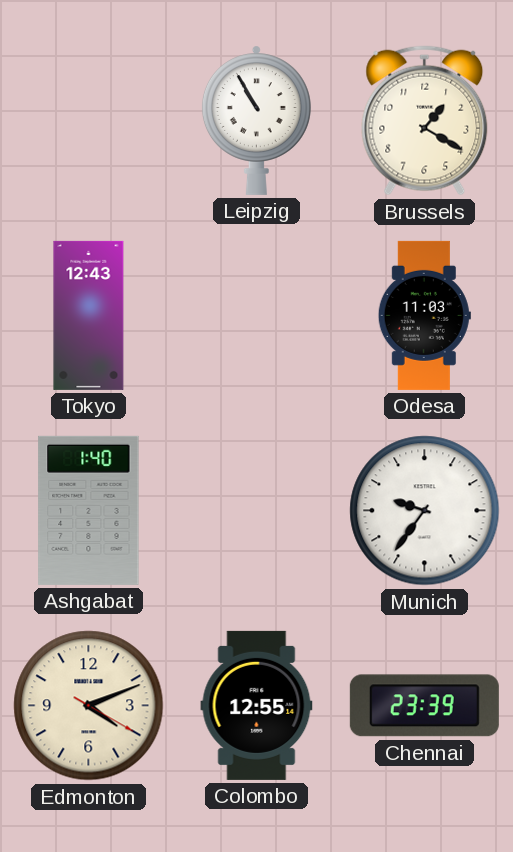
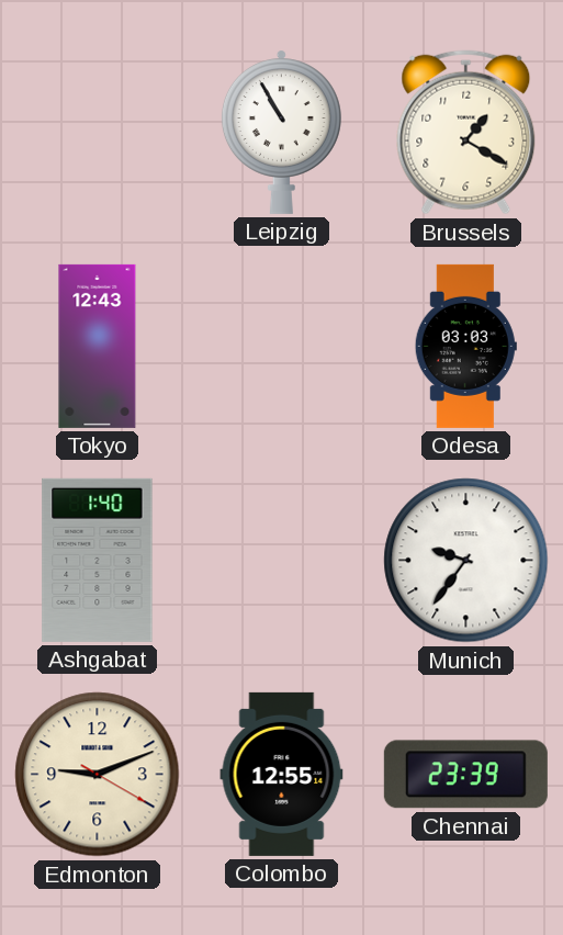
Odesa: 11:03 -> 03:03
Edmonton: 4:11 -> 9:11
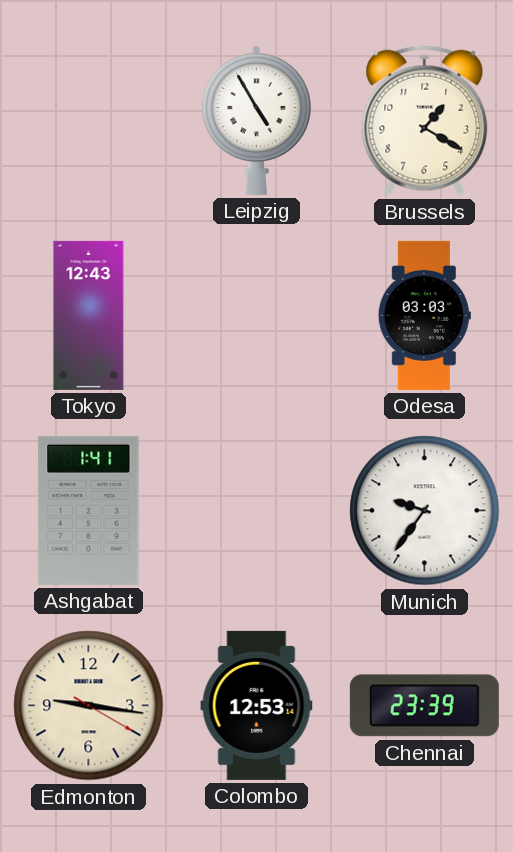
Leipzig: 10:55 -> 4:55
Ashgabat: 1:40 -> 1:41
Edmonton: 9:11 -> 9:16
Colombo: 12:55 -> 12:53
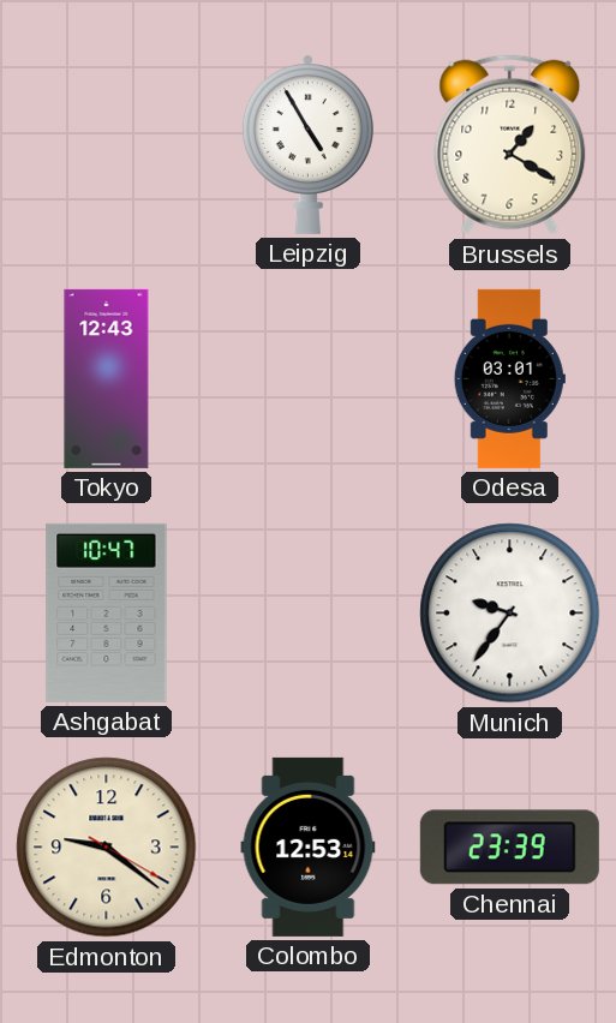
Odesa: 03:03 -> 03:01
Ashgabat: 1:41 -> 10:47
Edmonton: 9:16 -> 9:21
